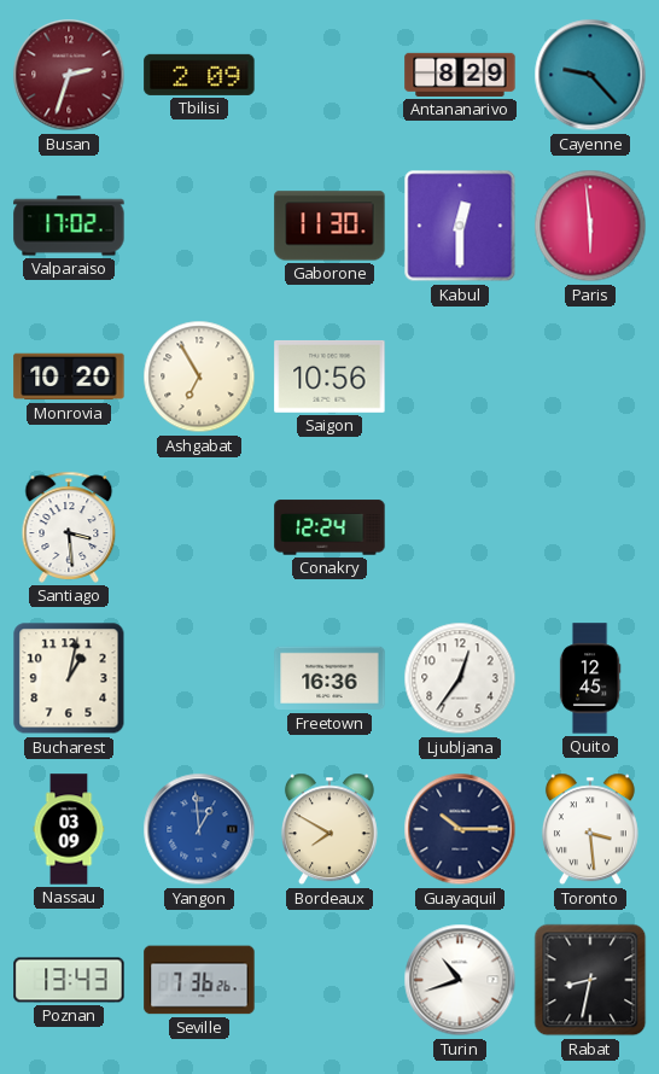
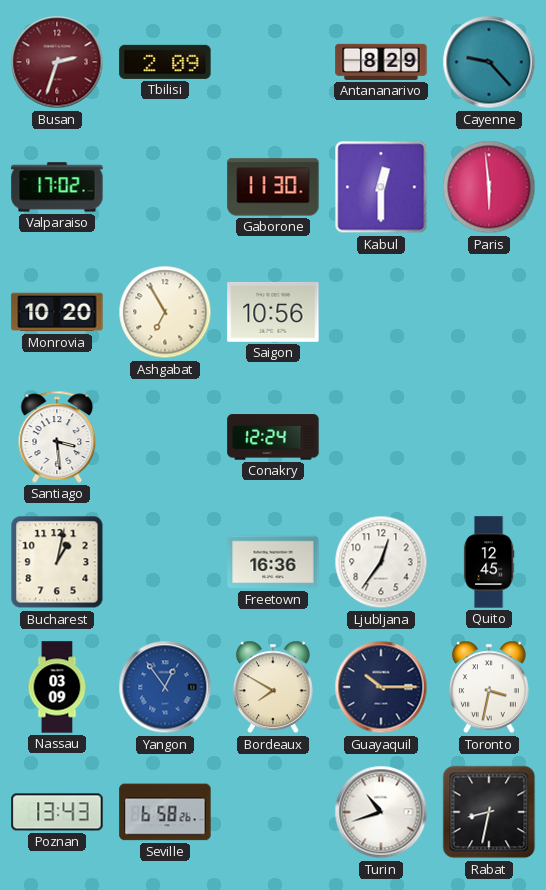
Yangon: 12:59 -> 12:54
Toronto: 3:29 -> 3:32
Seville: 7:36 -> 6:58
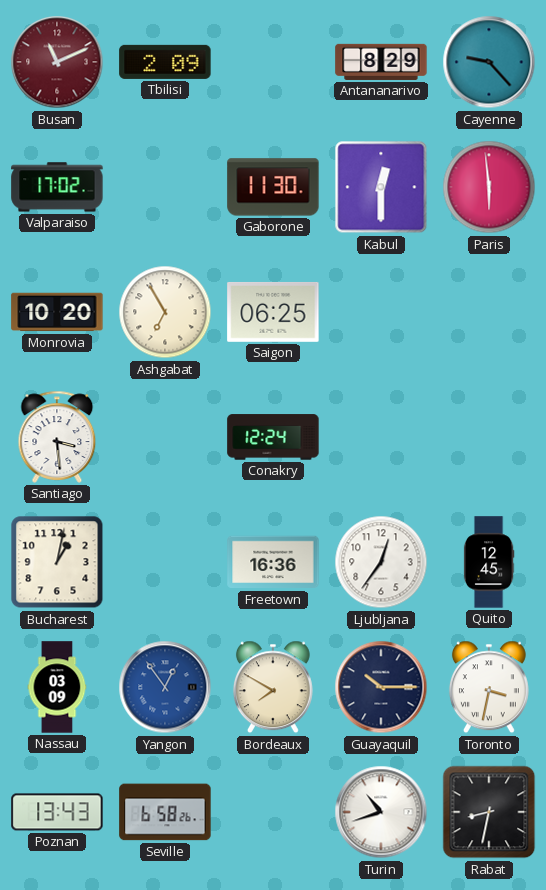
Busan: 2:33 -> 11:11
Saigon: 10:56 -> 06:25
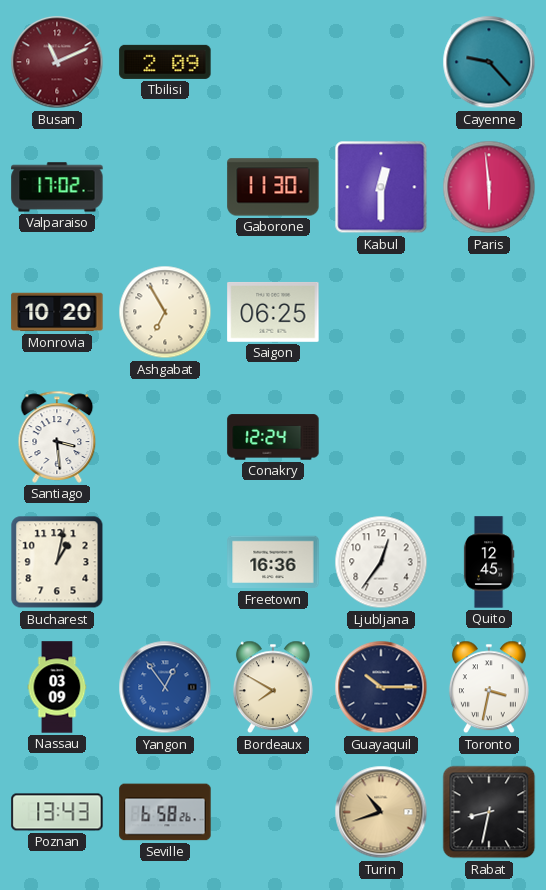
Antananarivo: 8:29 -> none
Turin dial: white -> champagne
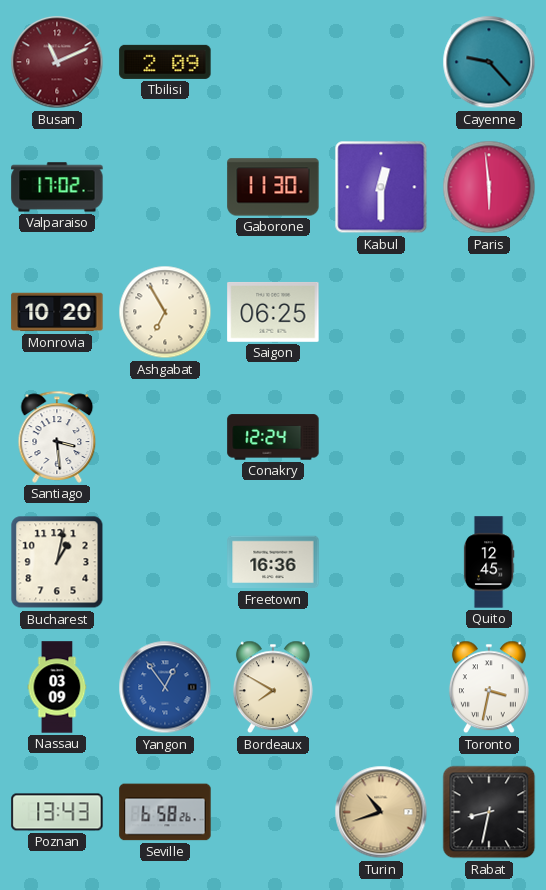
Ljubljana: 12:36 -> none
Guayaquil: 10:15 -> none
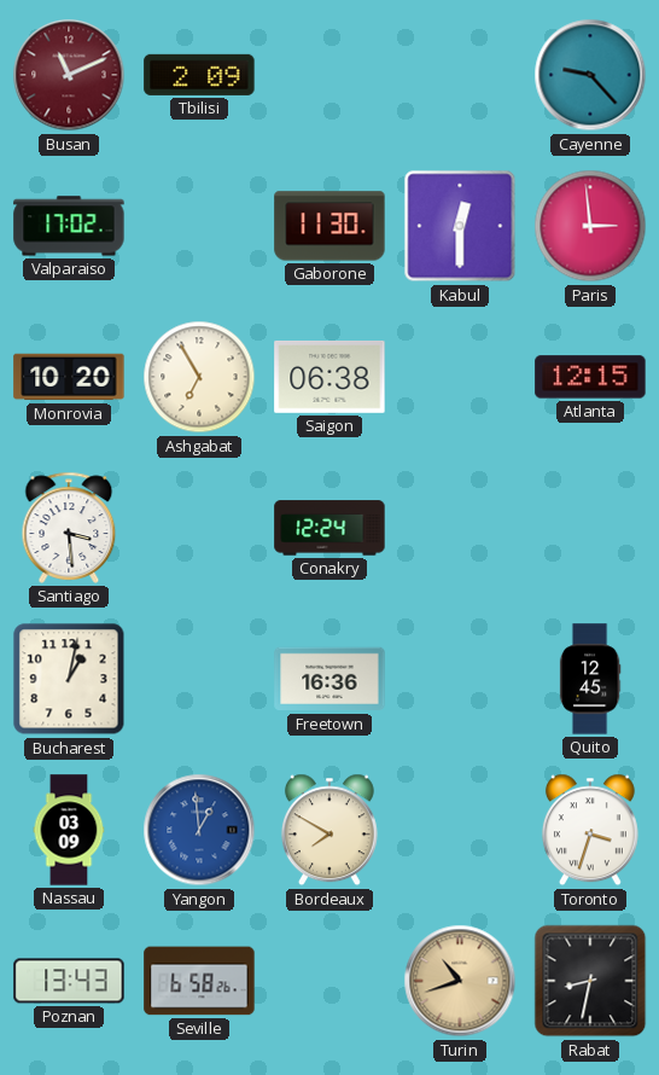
Paris: 5:59 -> 2:59
Saigon: 06:25 -> 06:38
Atlanta: none -> 12:15
Yangon: 12:54 -> 12:59
Toronto: 3:32 -> 3:33
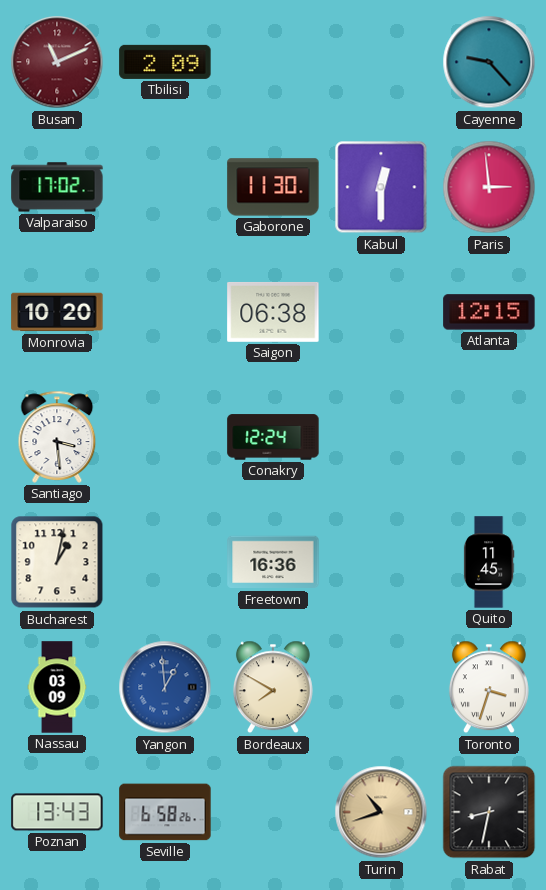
Ashgabat: 6:55 -> none
Quito: 12:45 -> 11:45
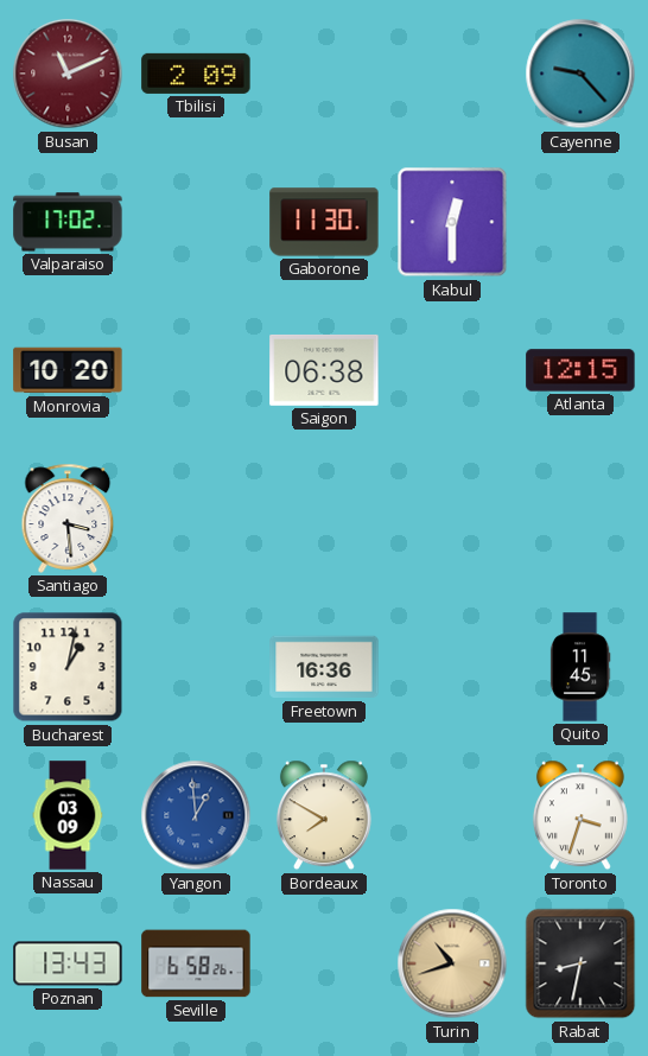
Paris: 2:59 -> none
Conakry: 12:24 -> none
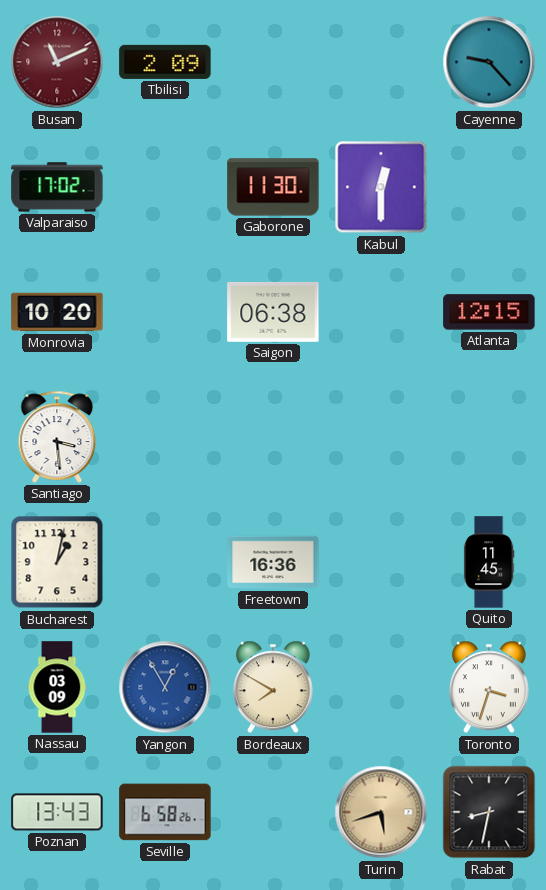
Yangon: 12:59 -> 12:55
Turin: 10:42 -> 5:42
